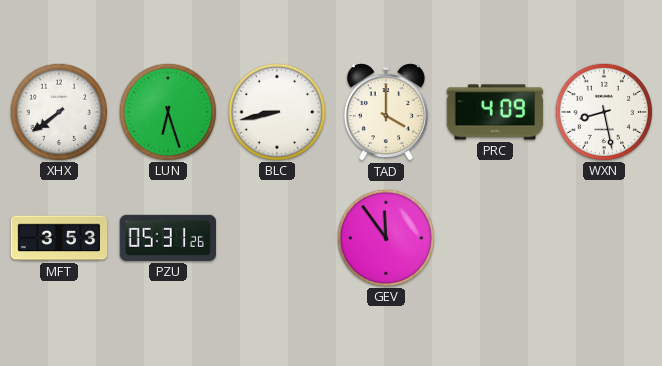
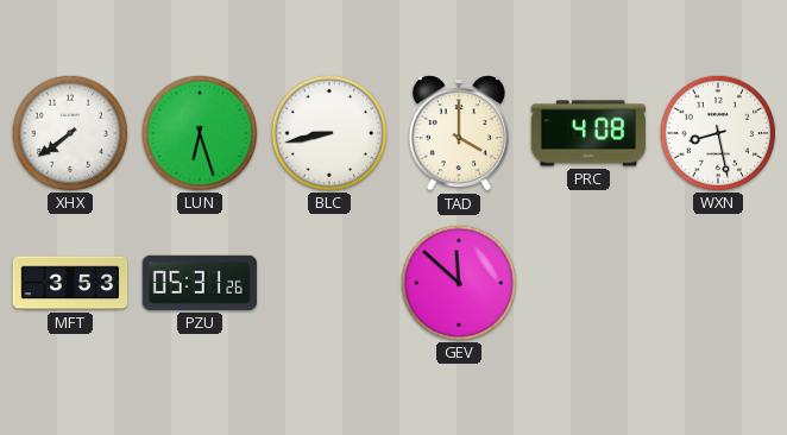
PRC: 4:09 -> 4:08
GEV: 11:54 -> 11:52
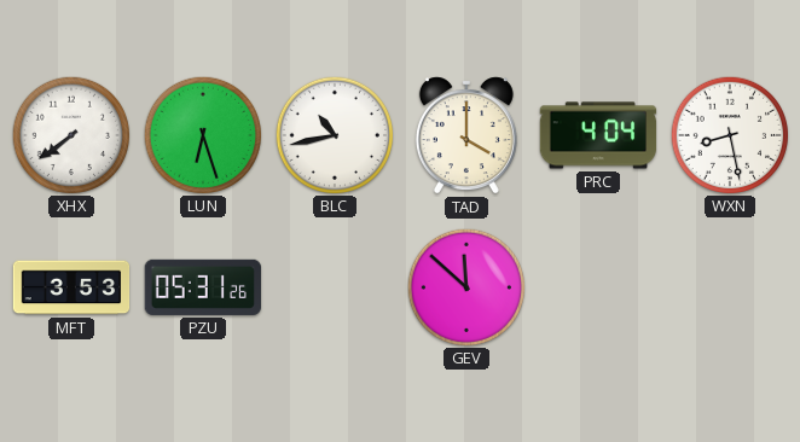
BLC: 8:43 -> 10:43
PRC: 4:08 -> 4:04
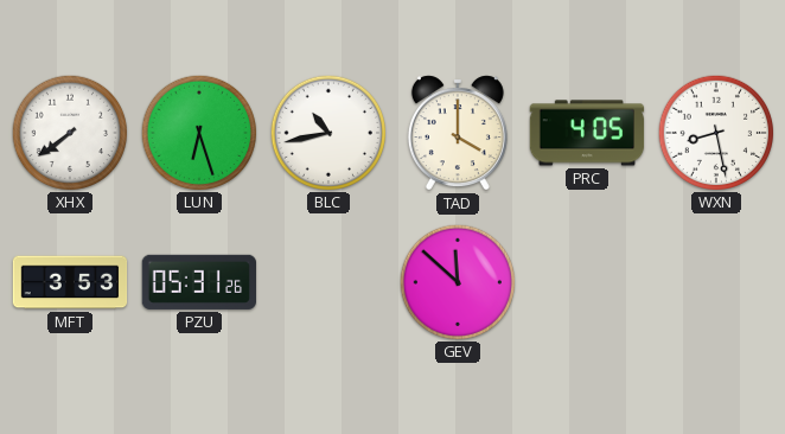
PRC: 4:04 -> 4:05
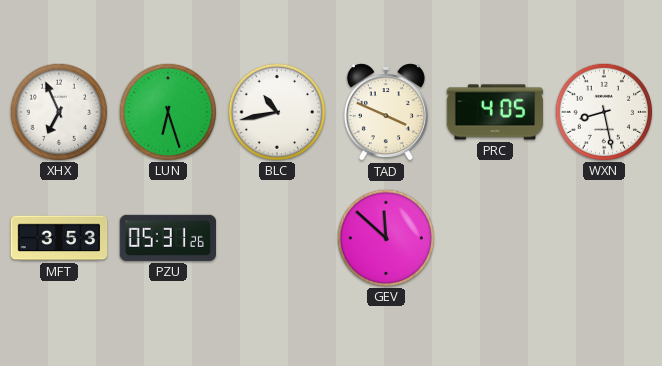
XHX: 7:39 -> 6:56
TAD: 4:00 -> 3:49
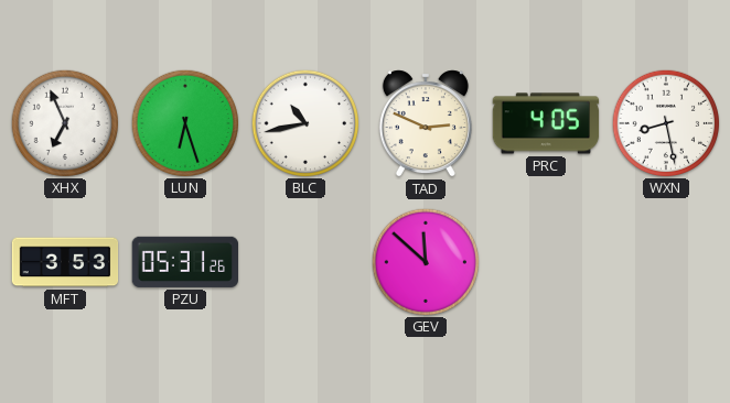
TAD: 3:49 -> 2:49
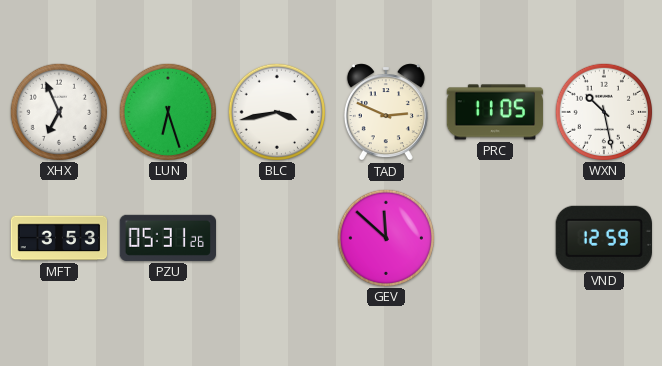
BLC: 10:43 -> 3:43
PRC: 4:05 -> 11:05
WXN: 8:28 -> 10:28
VND: none -> 12:59
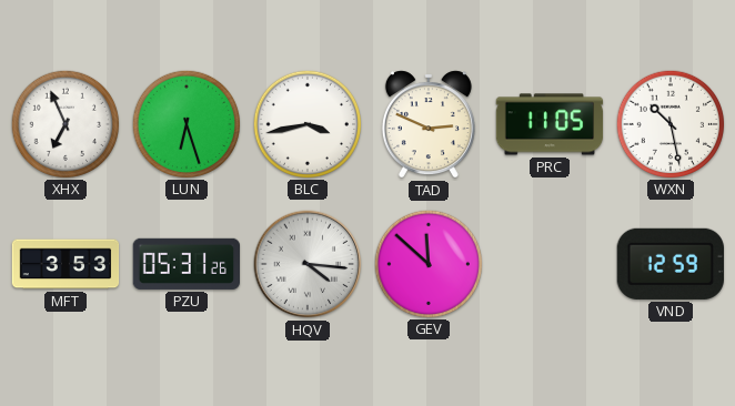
HQV: none -> 4:16
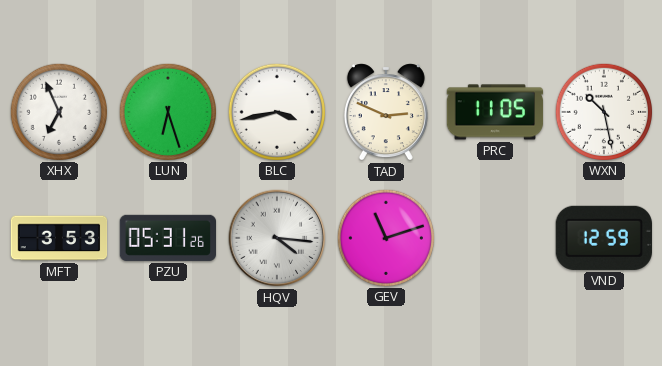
GEV: 11:52 -> 11:12
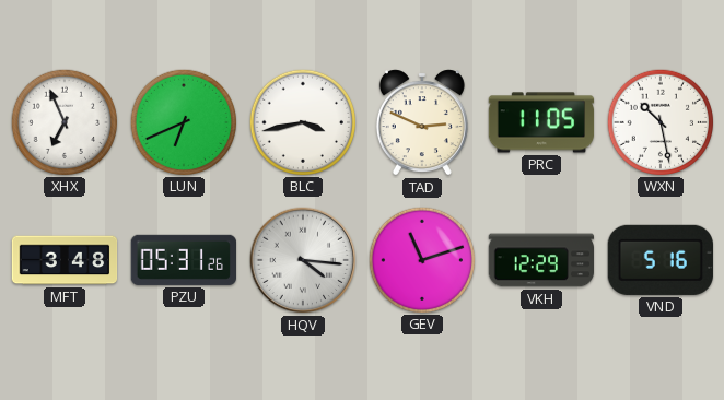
LUN: 6:27 -> 6:41
MFT: 3:53 -> 3:48
VKH: none -> 12:29
VND: 12:59 -> 5:16
